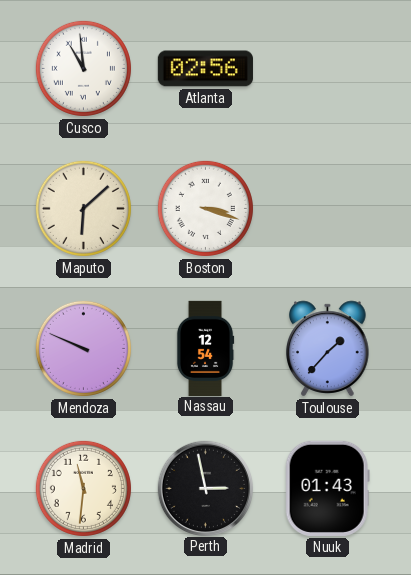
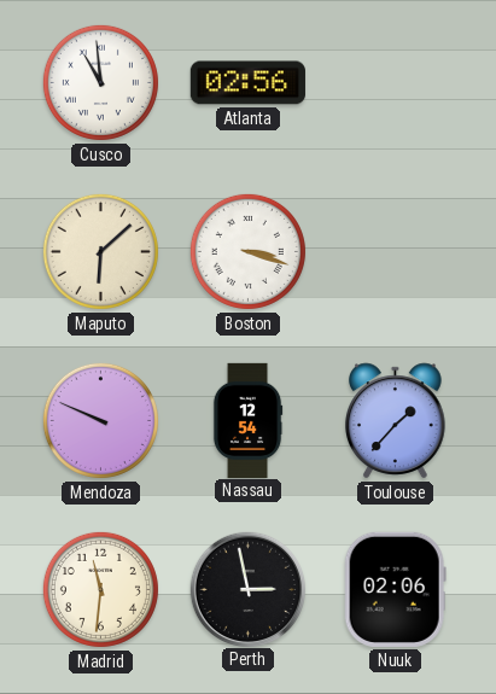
Nuuk: 01:43 -> 02:06
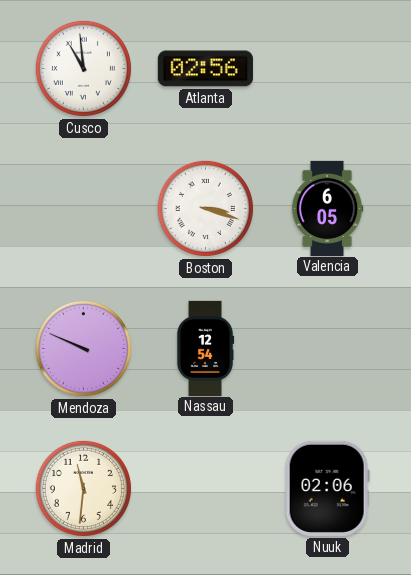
Maputo: 6:08 -> none
Valencia: none -> 6:05
Toulouse: 1:37 -> none
Perth: 2:58 -> none
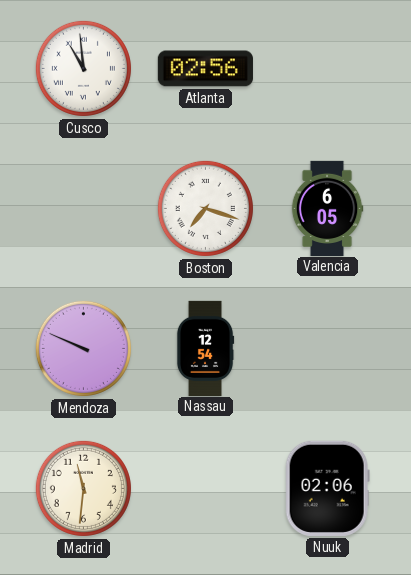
Boston: 3:18 -> 7:18
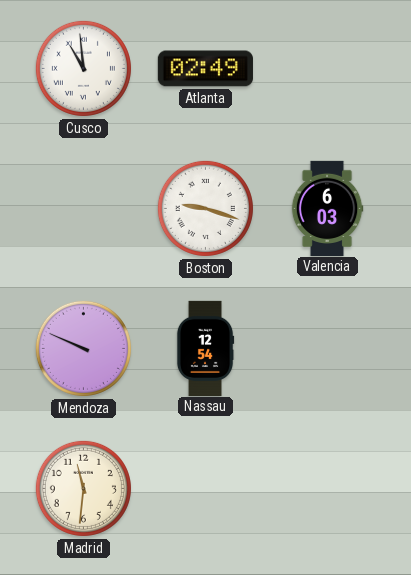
Atlanta: 02:56 -> 02:49
Boston: 7:18 -> 9:18
Valencia: 6:05 -> 6:03
Nuuk: 02:06 -> none
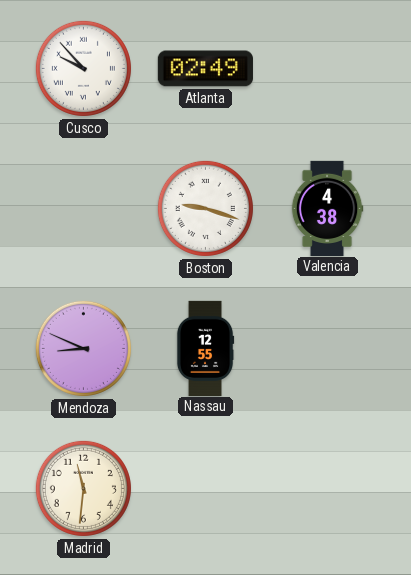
Cusco: 10:59 -> 9:53
Valencia: 6:03 -> 4:38
Mendoza: 9:49 -> 8:49
Nassau: 12:54 -> 12:55
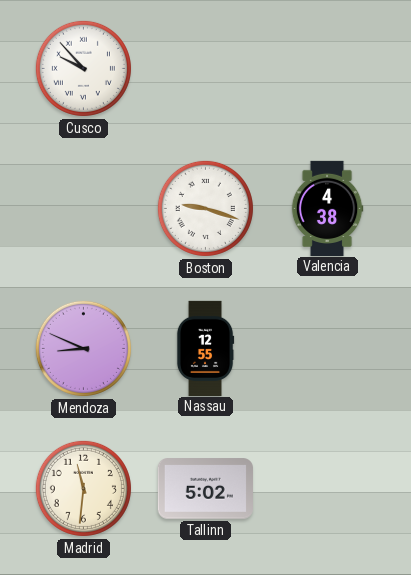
Atlanta: 02:49 -> none
Tallinn: none -> 5:02
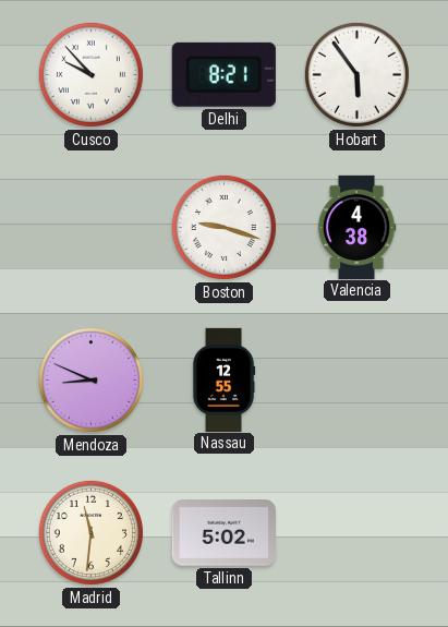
Delhi: none -> 8:21
Hobart: none -> 5:54
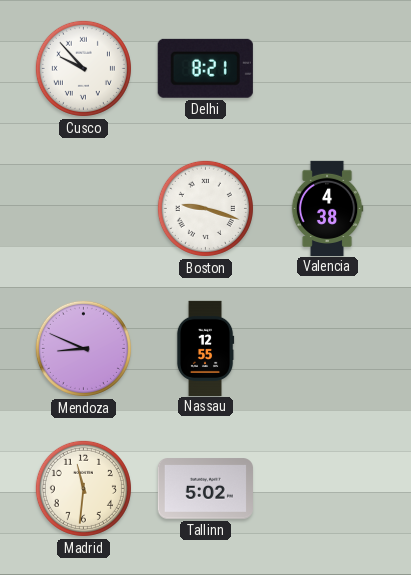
Hobart: 5:54 -> none
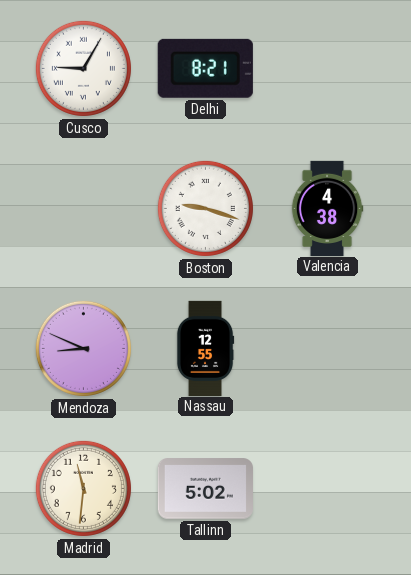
Cusco: 9:53 -> 9:05
